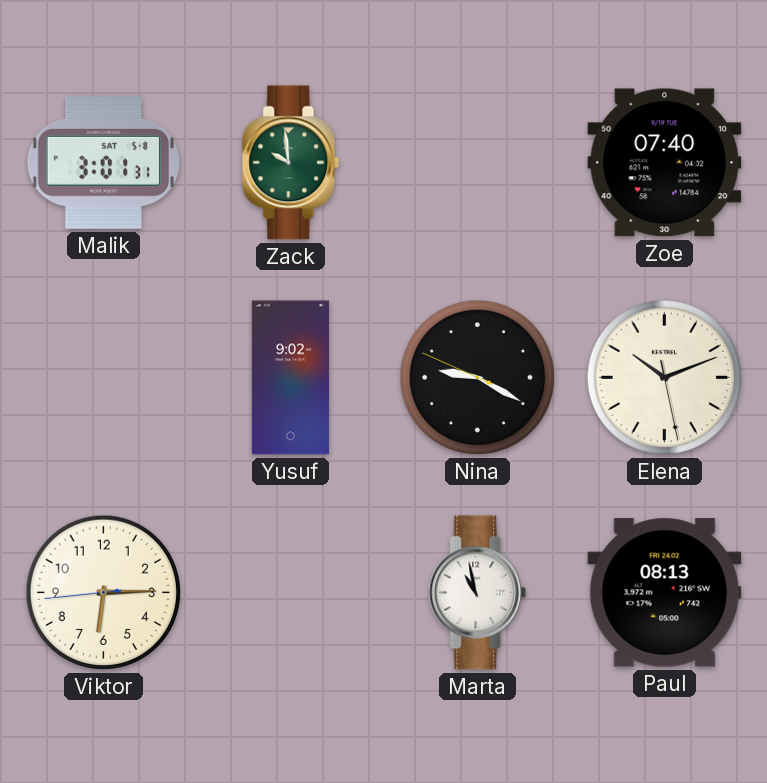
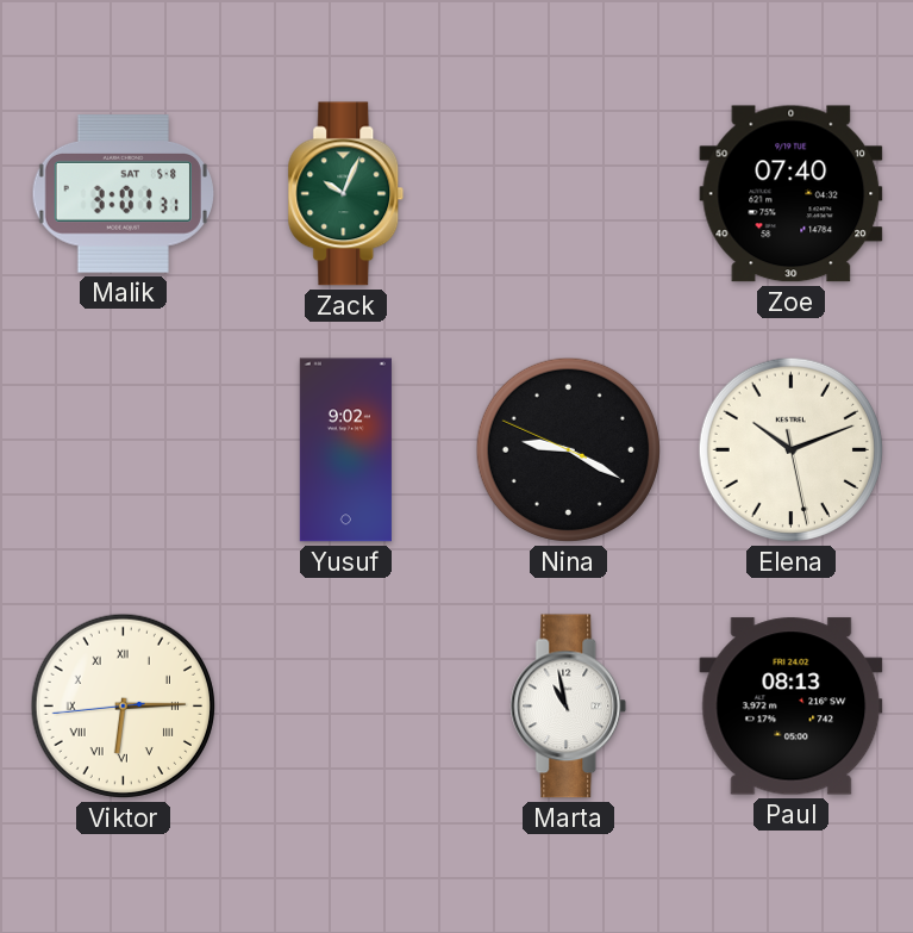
Zack: 9:59 -> 10:04
Viktor numerals: Arabic -> Roman
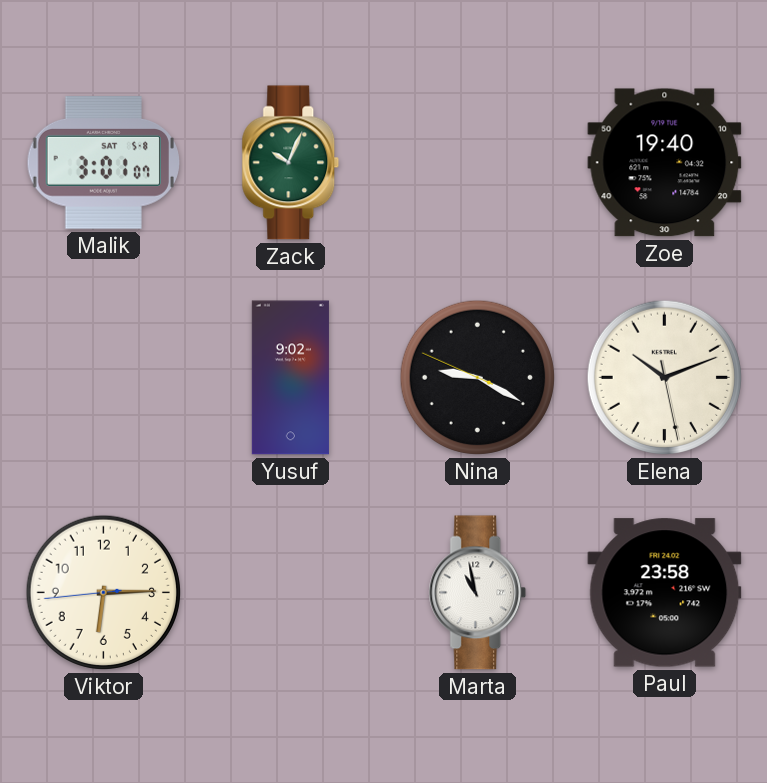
Malik: 3:01:31 -> 3:01:07
Zoe: 07:40 -> 19:40
Viktor numerals: Roman -> Arabic
Paul: 08:13 -> 23:58
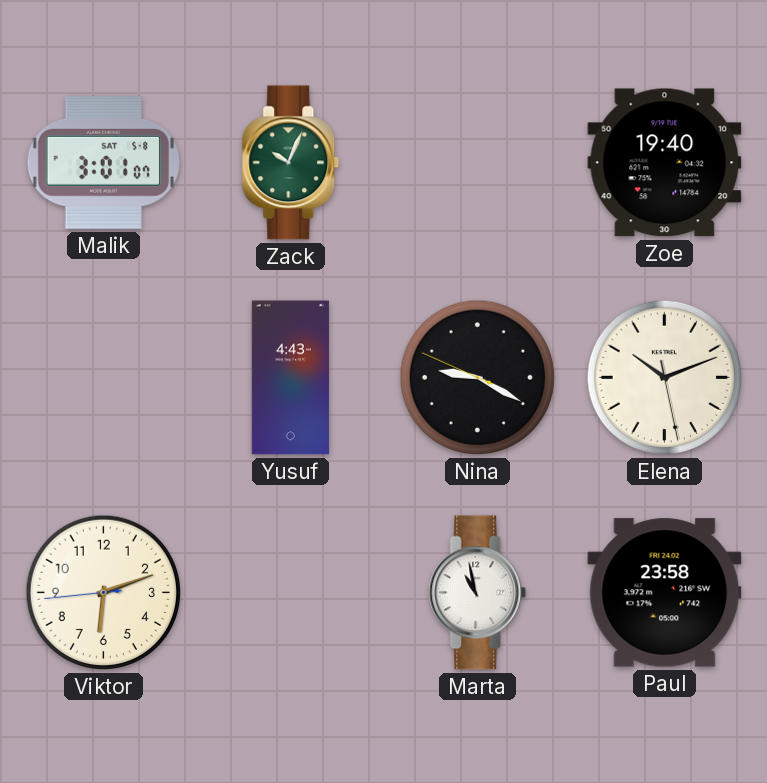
Yusuf: 9:02 -> 4:43
Viktor: 6:14 -> 6:11
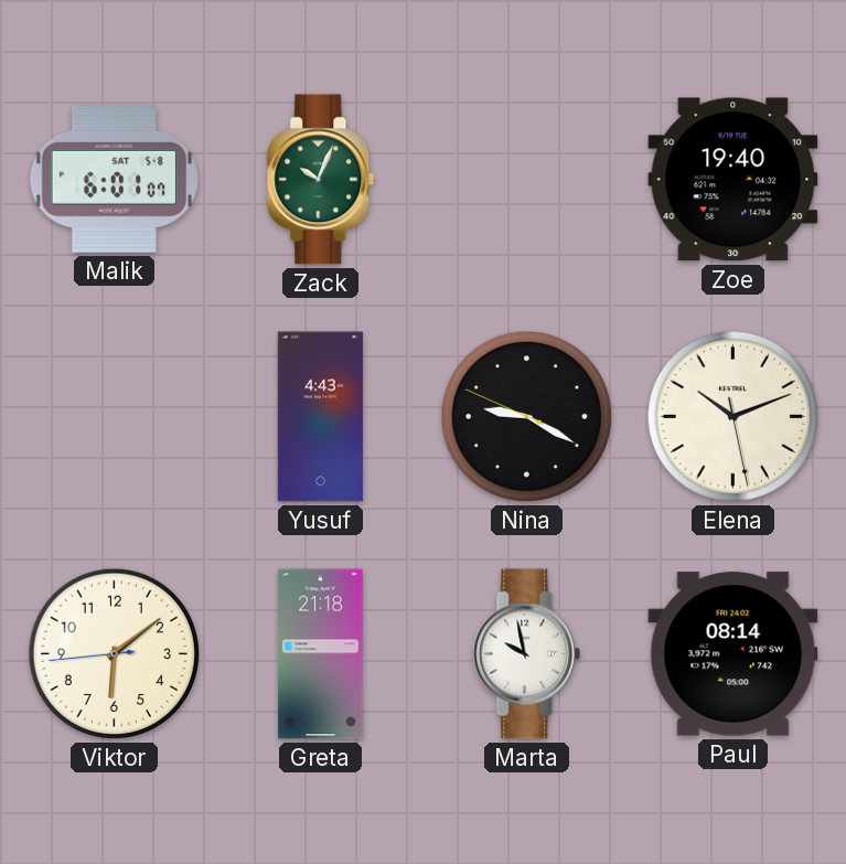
Malik: 3:01 -> 6:01
Viktor: 6:11 -> 6:08
Greta: none -> 21:18
Marta: 10:58 -> 9:58
Paul: 23:58 -> 08:14
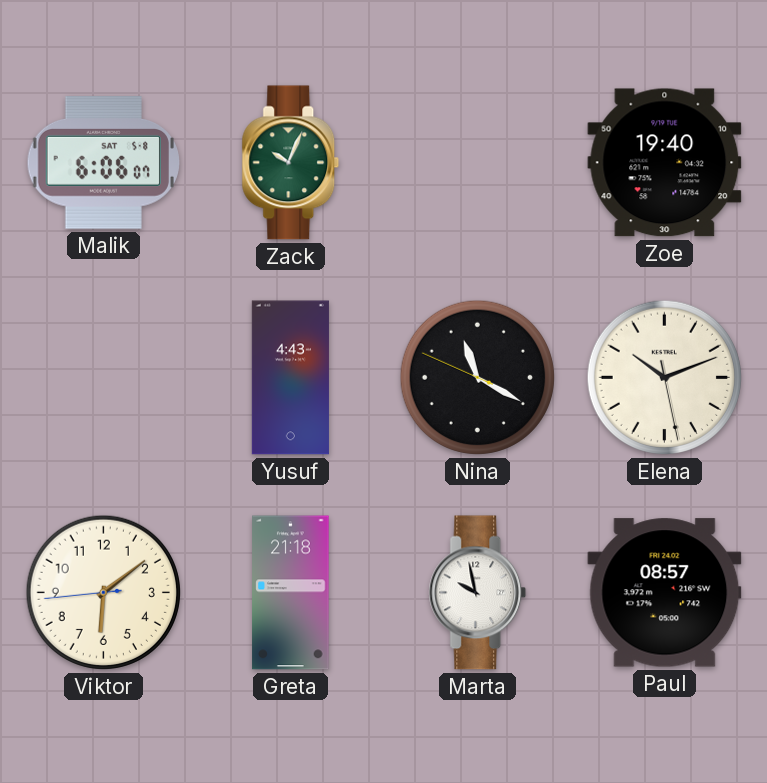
Malik: 6:01 -> 6:06
Nina: 9:19 -> 11:19
Paul: 08:14 -> 08:57
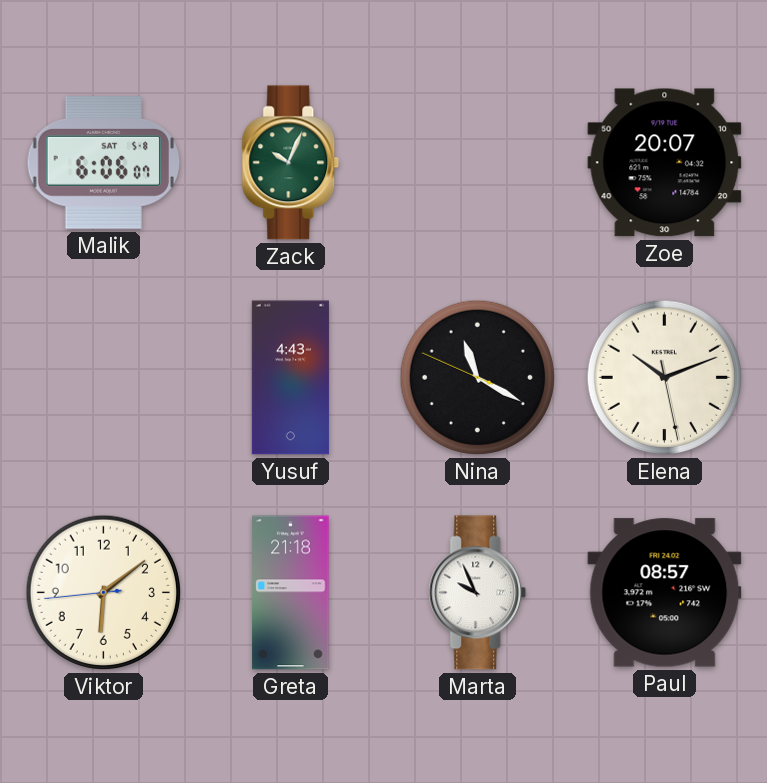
Zoe: 19:40 -> 20:07
Marta: 9:58 -> 9:56
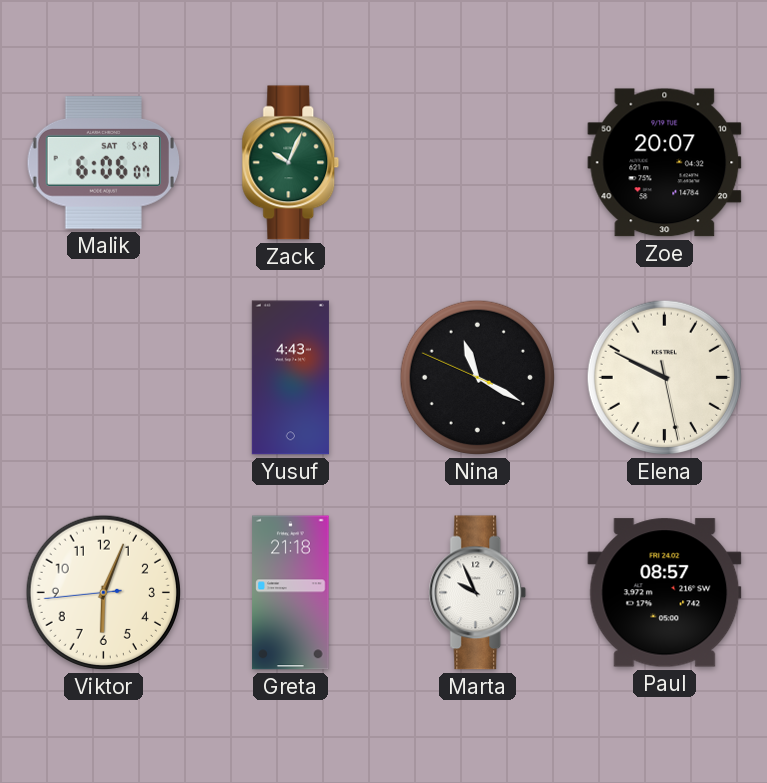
Elena: 10:11 -> 9:49
Viktor: 6:08 -> 6:03
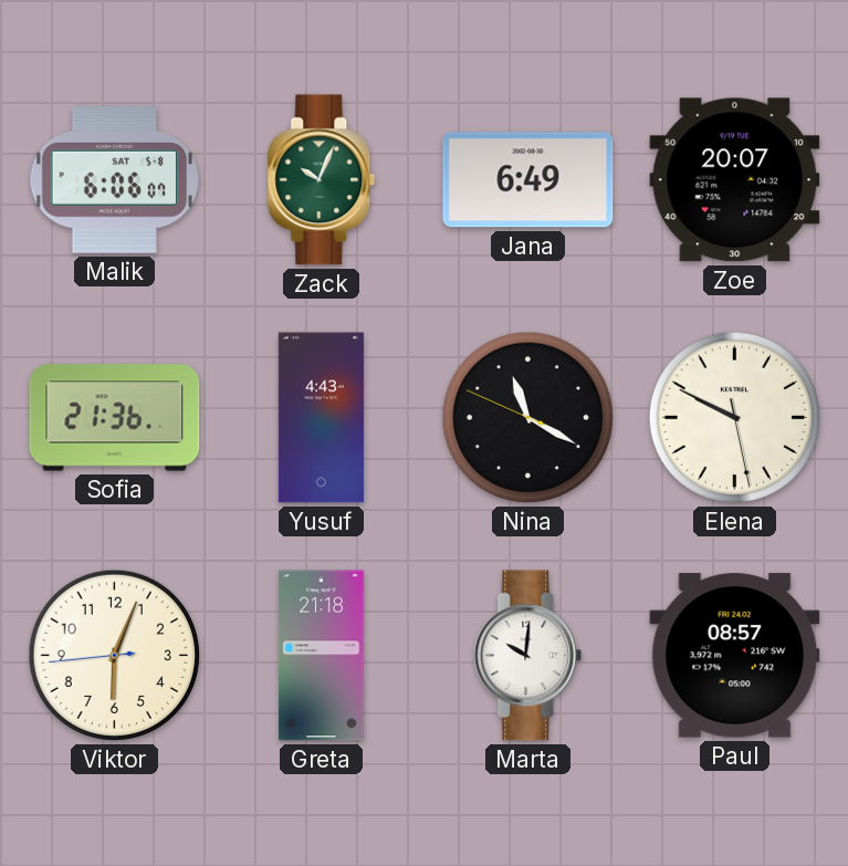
Jana: none -> 6:49
Sofia: none -> 21:36
Marta: 9:56 -> 10:01
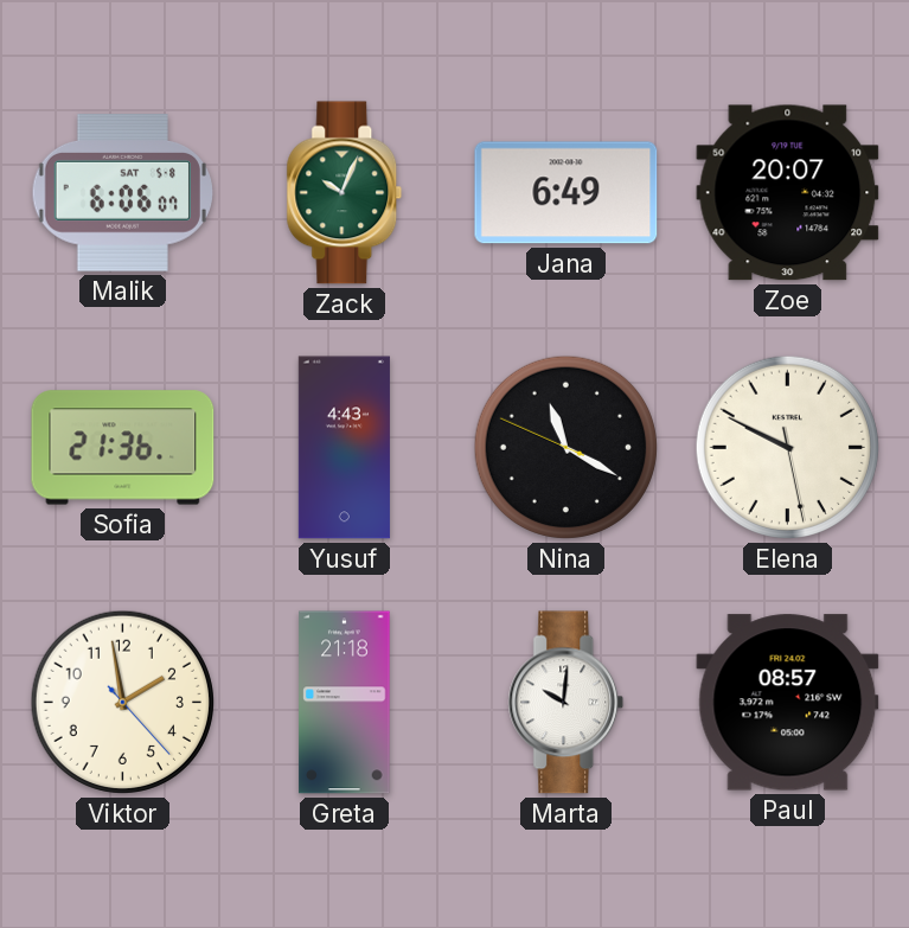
Viktor: 6:03 -> 1:58
